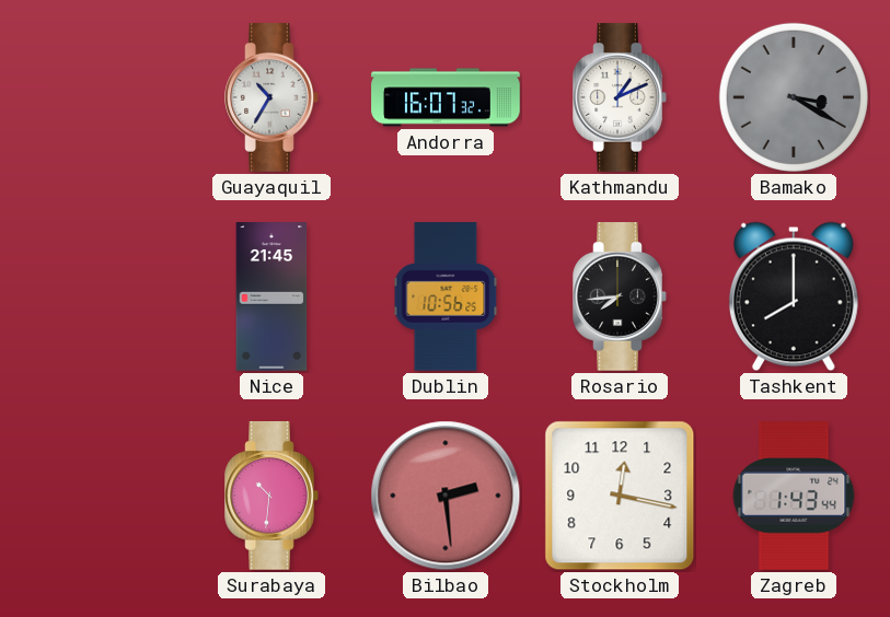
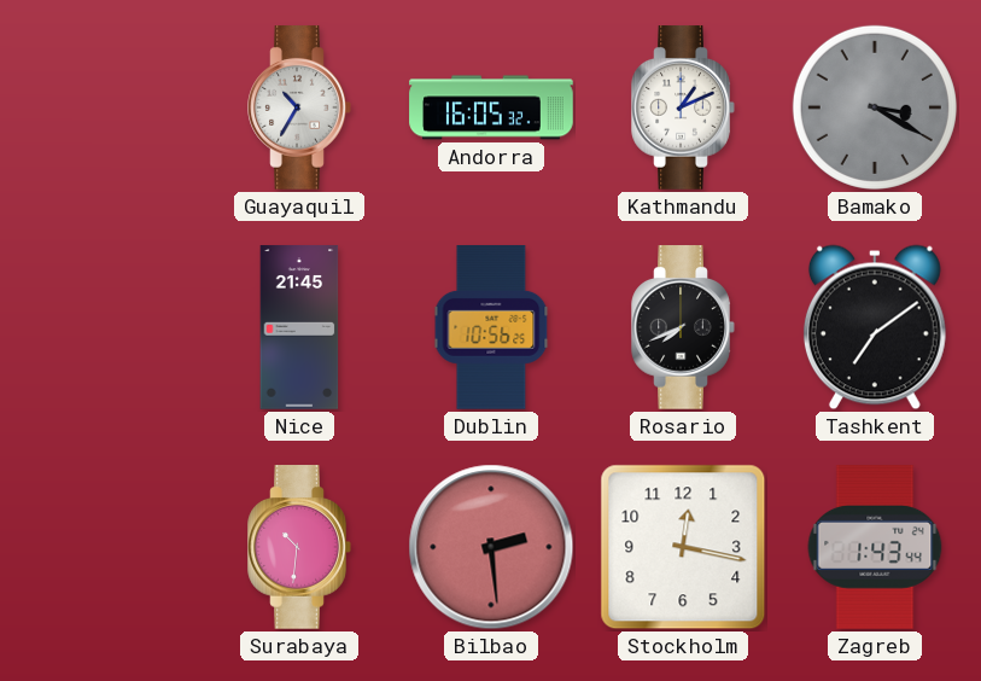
Andorra: 16:07 -> 16:05
Rosario: 7:44 -> 7:41
Tashkent: 8:00 -> 7:09
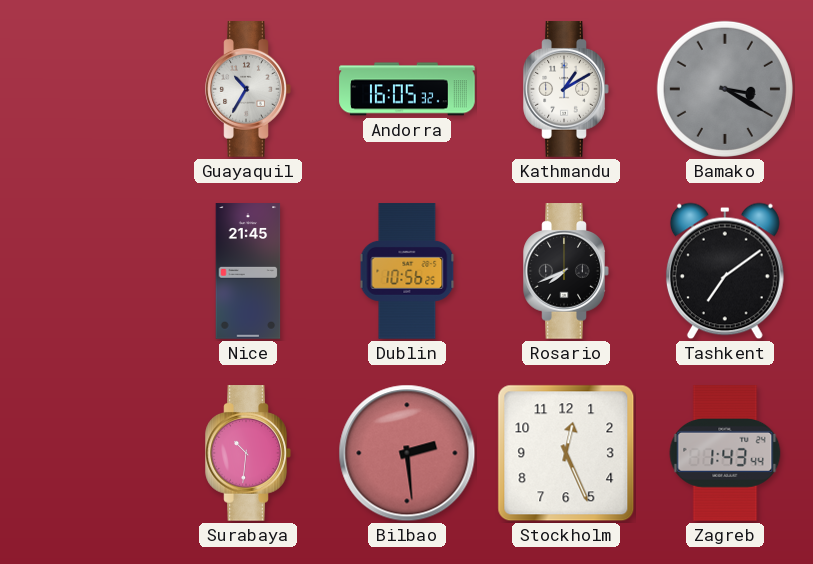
Kathmandu: 1:11 -> 1:10
Stockholm: 12:17 -> 12:26
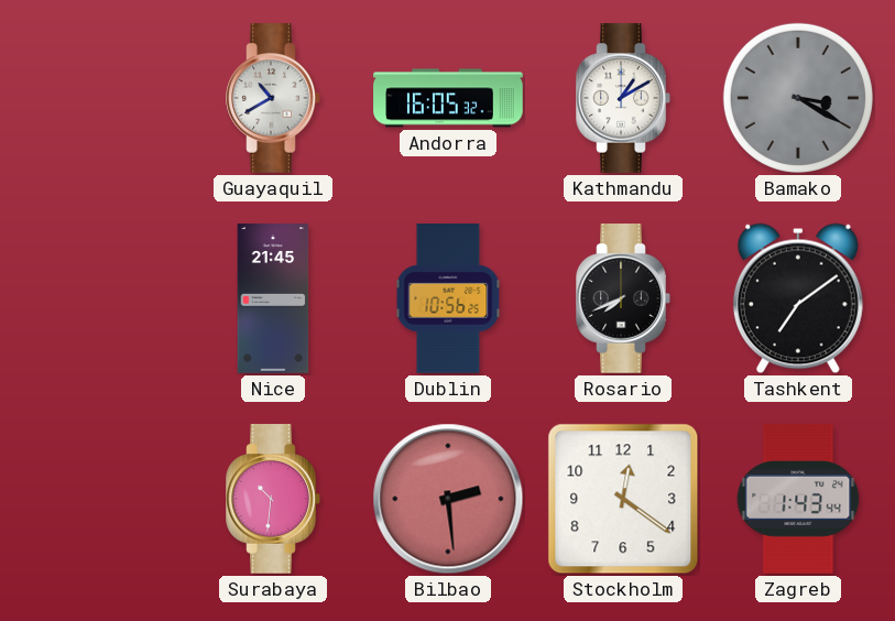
Guayaquil: 10:35 -> 10:40
Stockholm: 12:26 -> 12:21
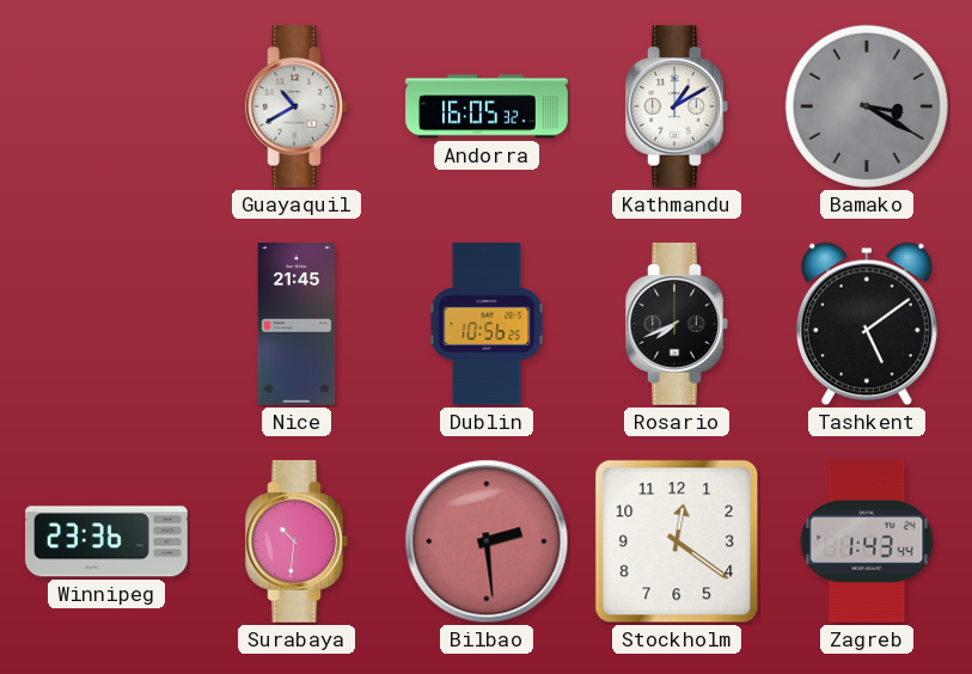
Tashkent: 7:09 -> 5:09
Winnipeg: none -> 23:36
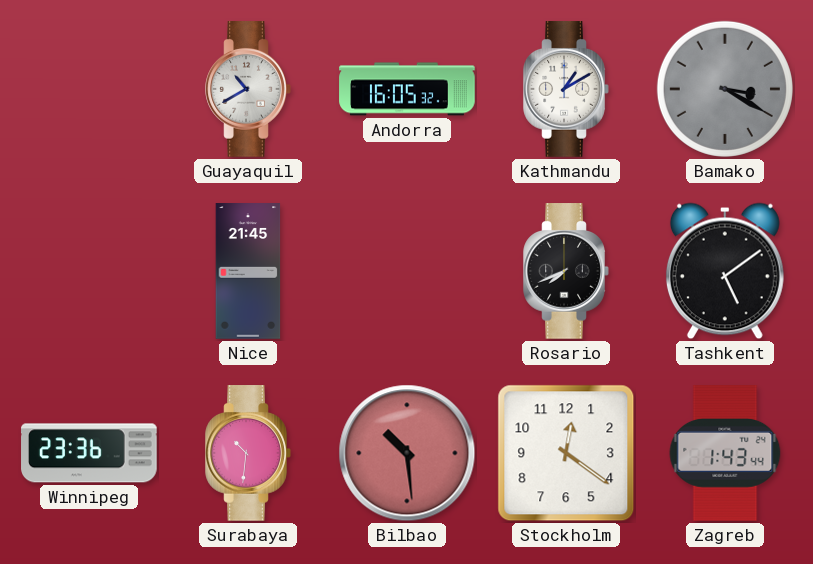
Dublin: 10:56 -> none
Bilbao: 2:29 -> 10:29
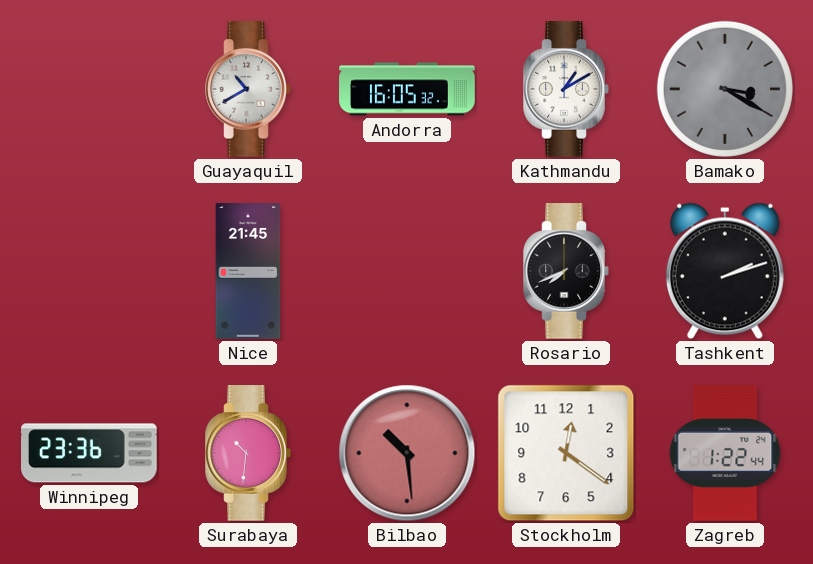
Tashkent: 5:09 -> 2:12
Zagreb: 1:43 -> 1:22
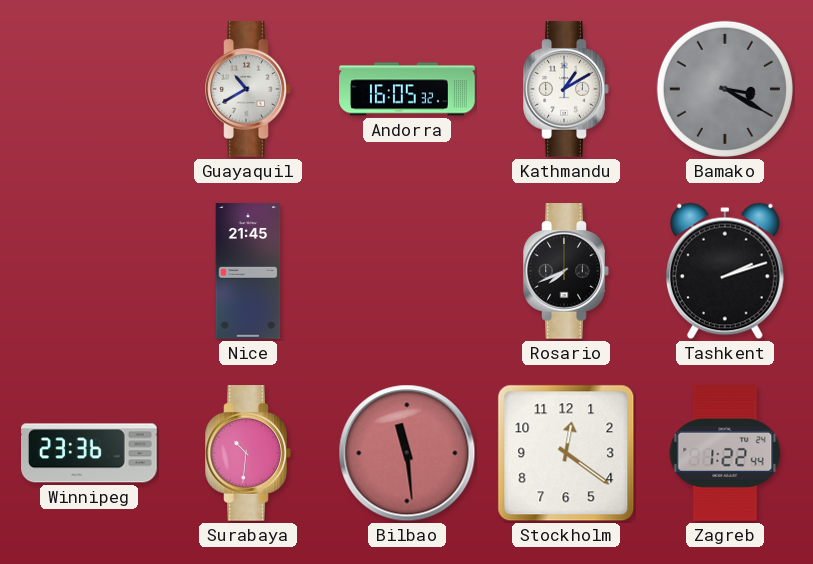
Bilbao: 10:29 -> 11:29
